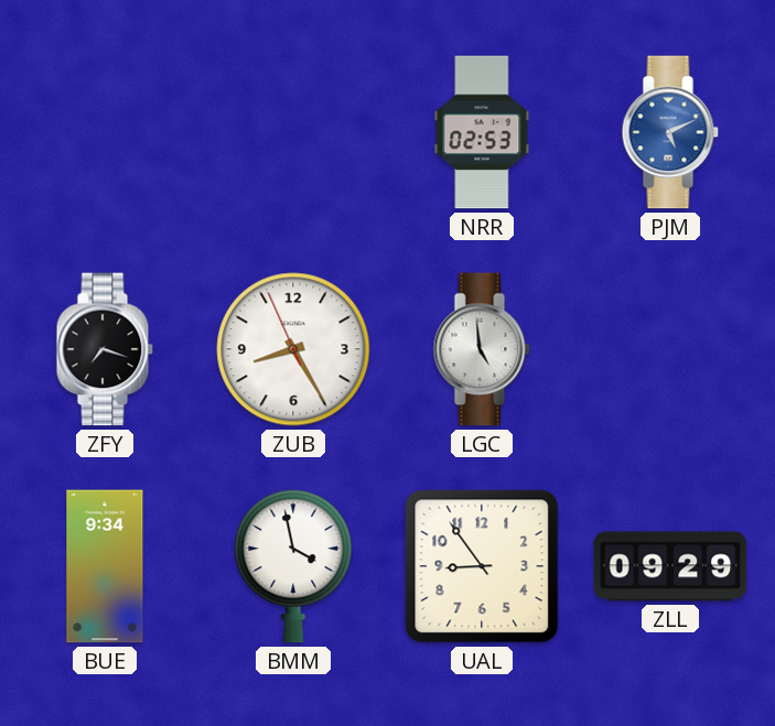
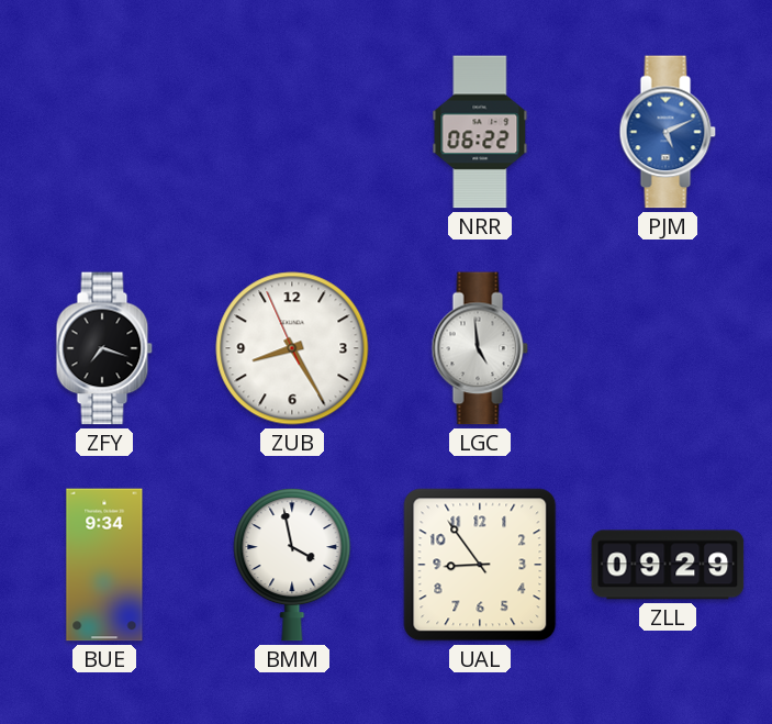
NRR: 02:53 -> 06:22
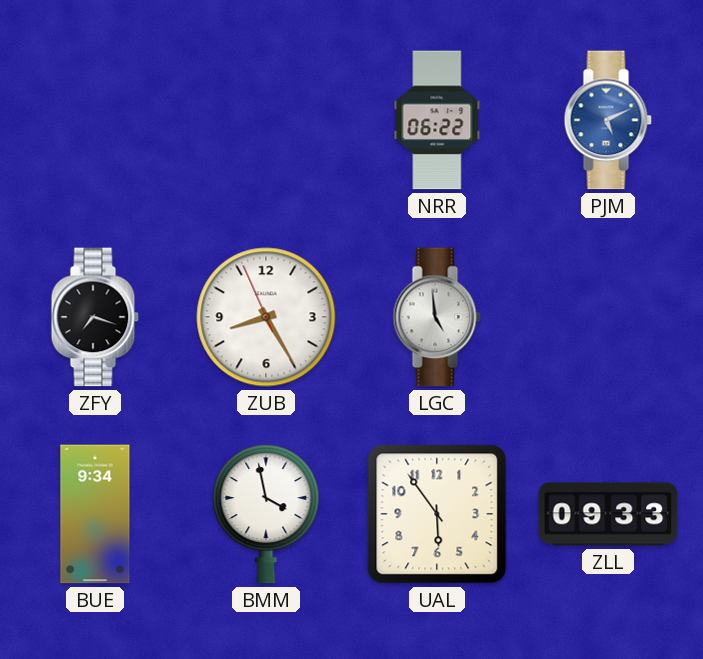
UAL: 8:54 -> 5:54
ZLL: 09:29 -> 09:33
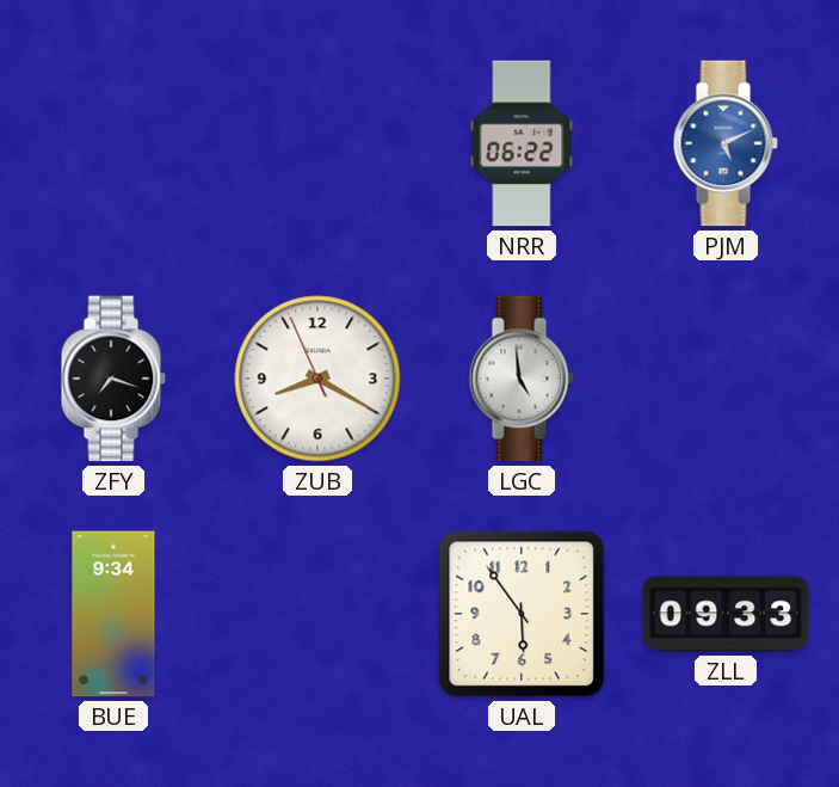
ZUB: 8:24 -> 8:19
BMM: 3:58 -> none
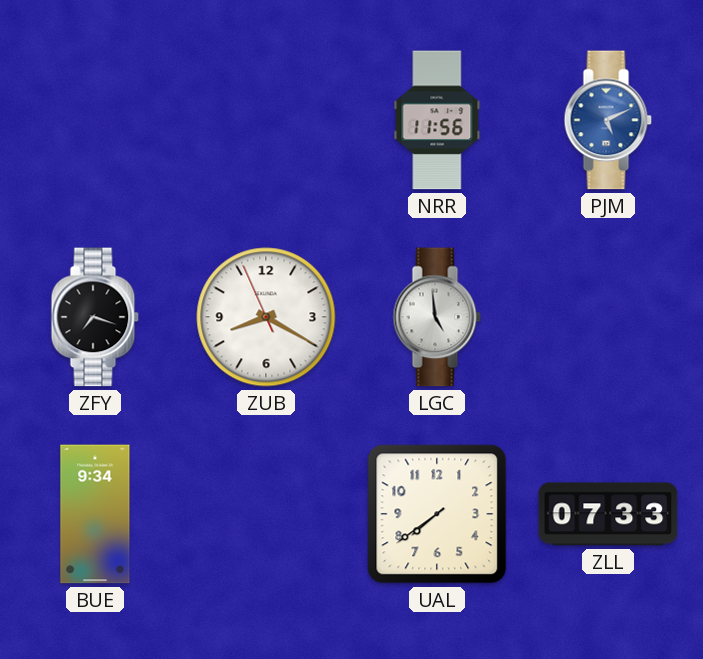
NRR: 06:22 -> 11:56
UAL: 5:54 -> 7:39
ZLL: 09:33 -> 07:33
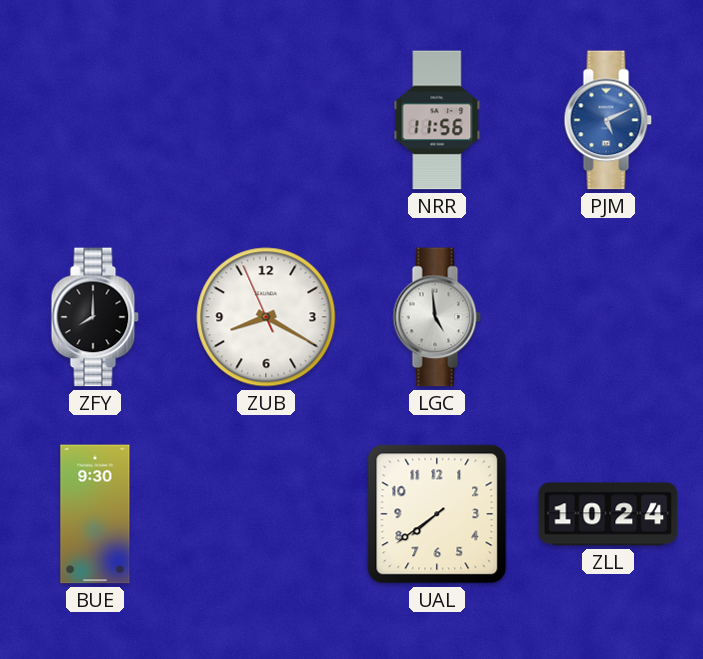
ZFY: 7:18 -> 8:00
BUE: 9:34 -> 9:30
ZLL: 07:33 -> 10:24
